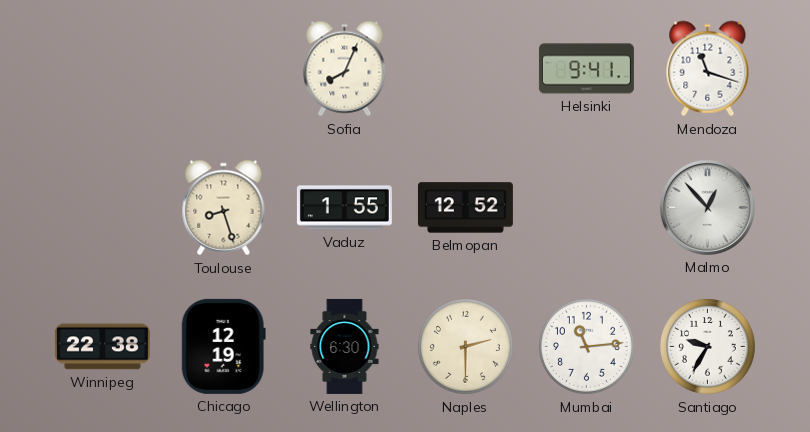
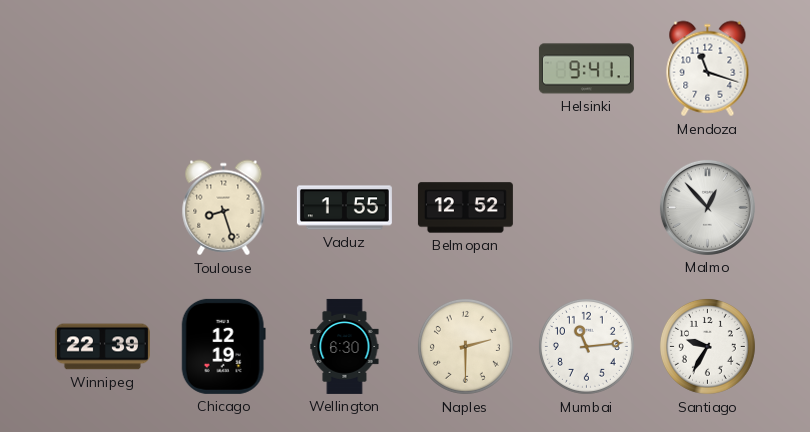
Sofia: 8:04 -> none
Winnipeg: 22:38 -> 22:39
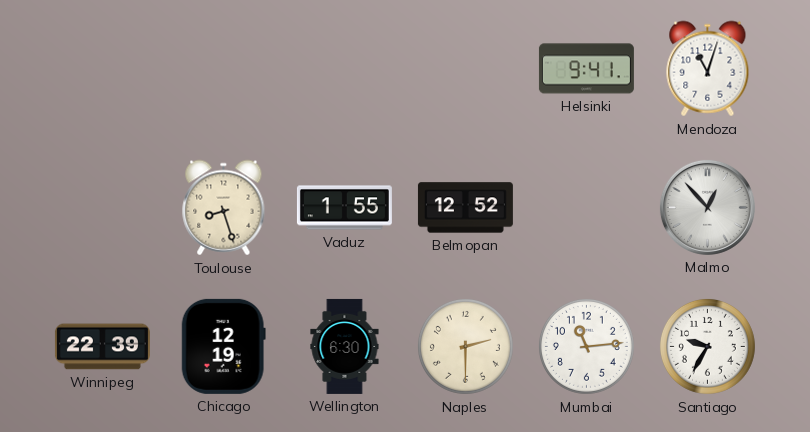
Mendoza: 11:18 -> 11:03
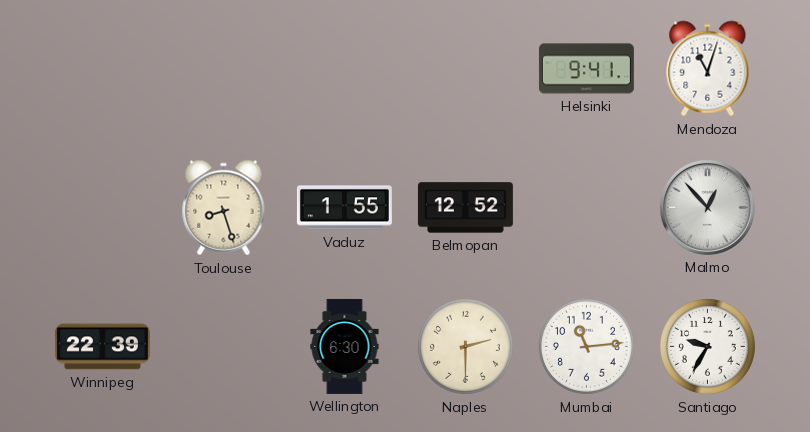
Chicago: 12:19 -> none
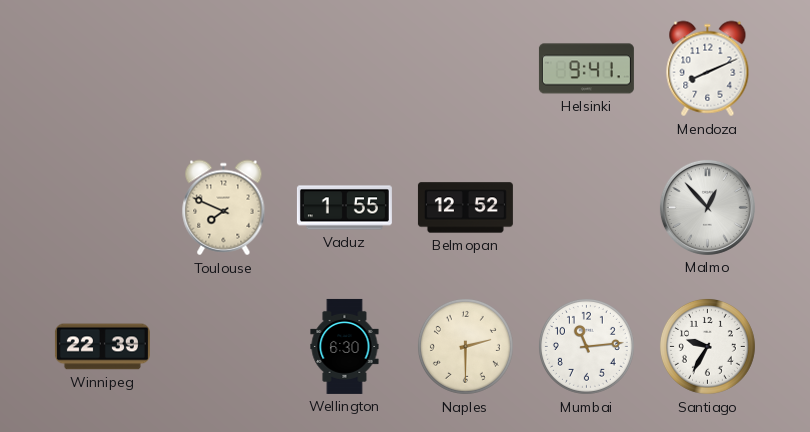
Mendoza: 11:03 -> 8:11
Toulouse: 8:27 -> 7:49
